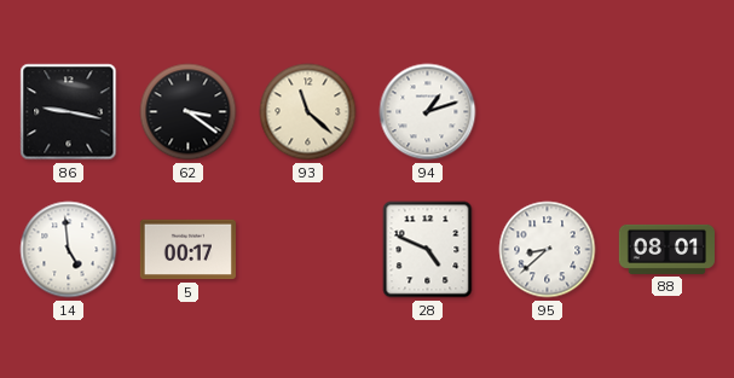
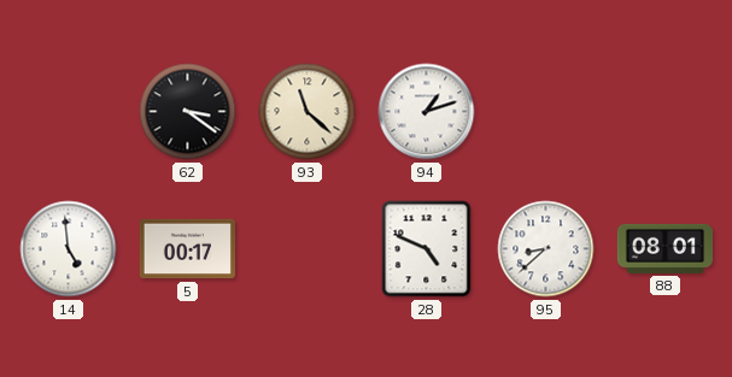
86: 9:17 -> none
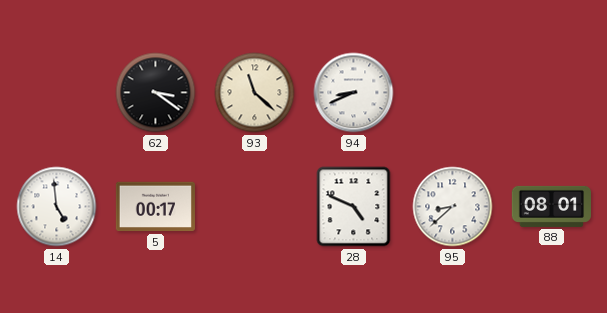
94: 1:12 -> 8:41
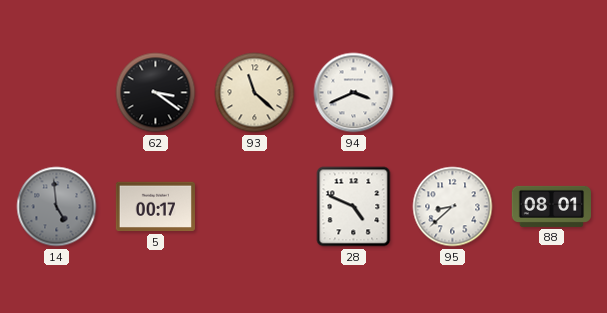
94: 8:41 -> 3:41
14 dial: white -> grey
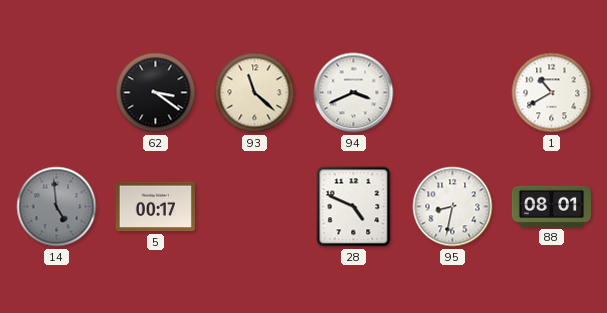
1: none -> 10:40
95: 8:38 -> 8:32
